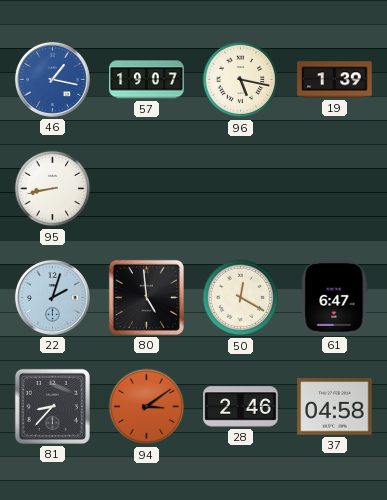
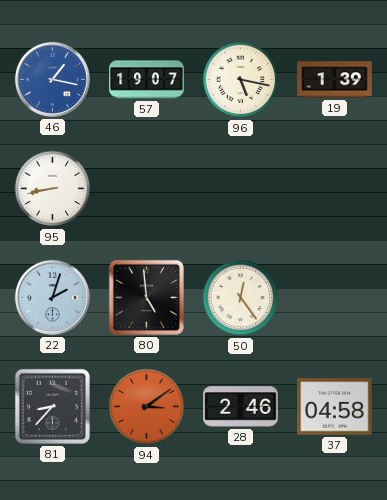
50: 12:20 -> 12:24
61: 6:47 -> none
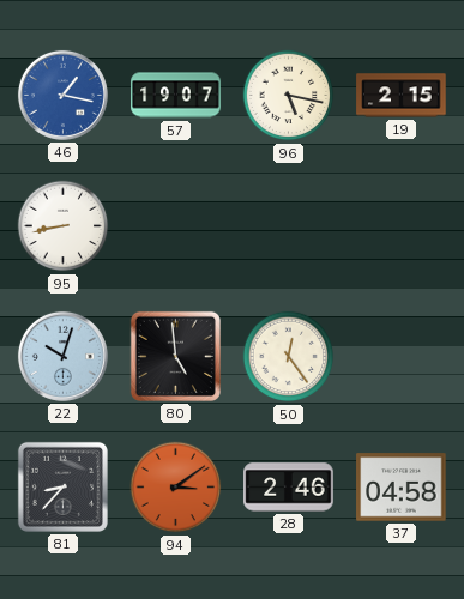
19: 1:39 -> 2:15
22: 2:03 -> 10:03
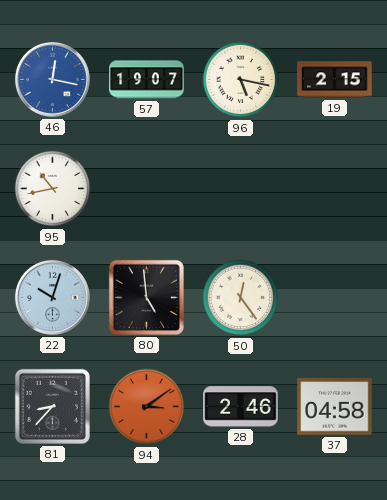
46: 1:17 -> 12:17
95: 8:43 -> 10:43
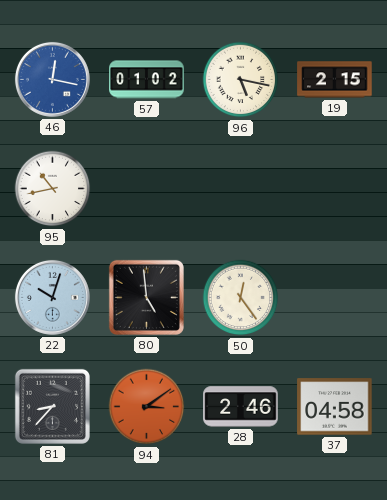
57: 19:07 -> 01:02
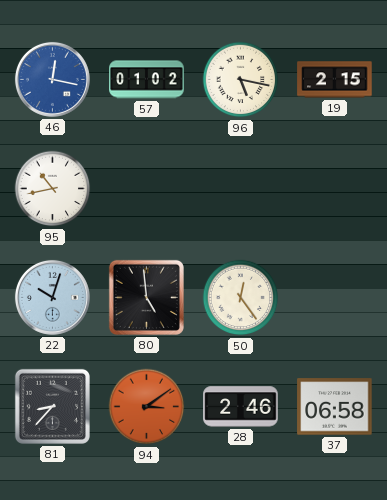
37: 04:58 -> 06:58
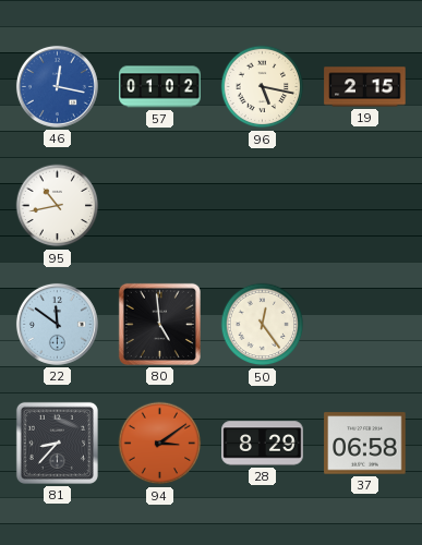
22: 10:03 -> 11:51
28: 2:46 -> 8:29
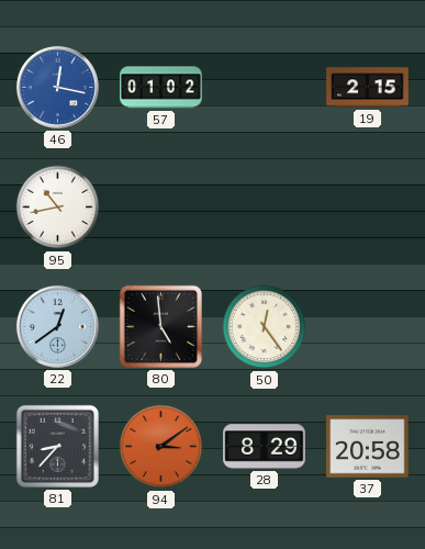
96: 5:17 -> none
22: 11:51 -> 12:39
37: 06:58 -> 20:58
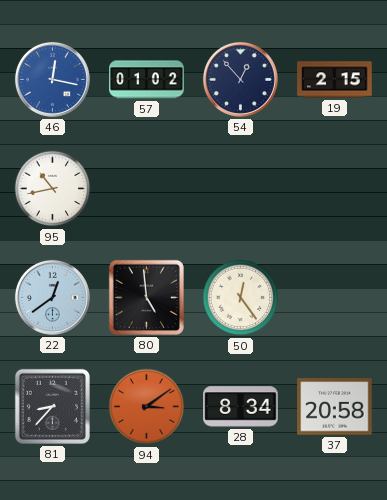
54: none -> 12:53
28: 8:29 -> 8:34
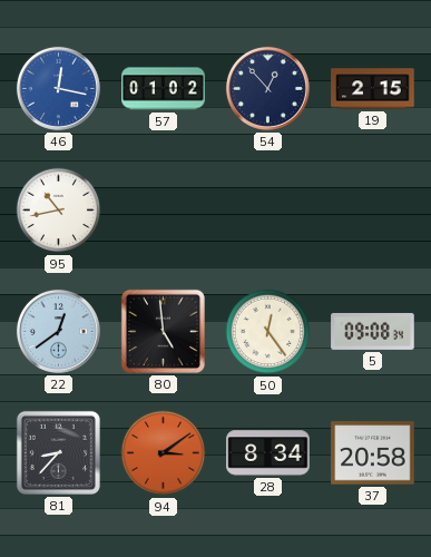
5: none -> 09:08
